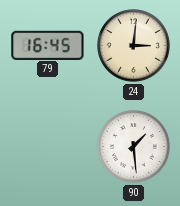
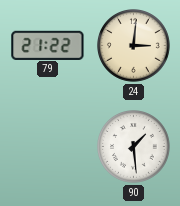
79: 16:45 -> 21:22
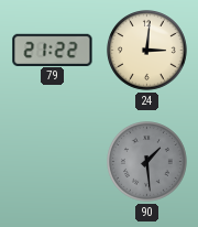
90 dial: white -> grey
